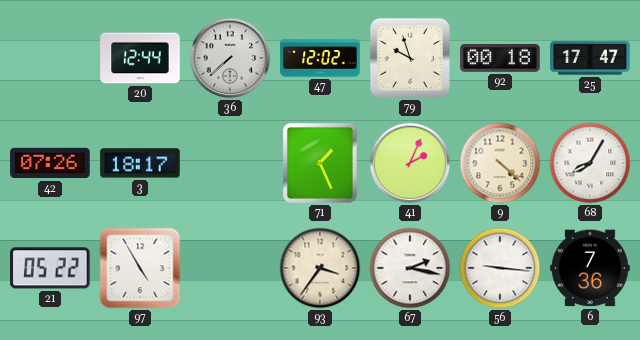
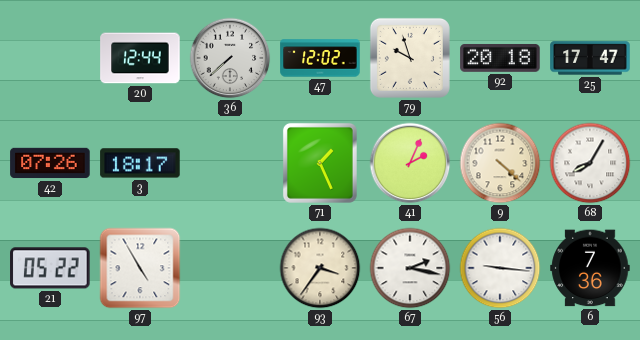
92: 00:18 -> 20:18
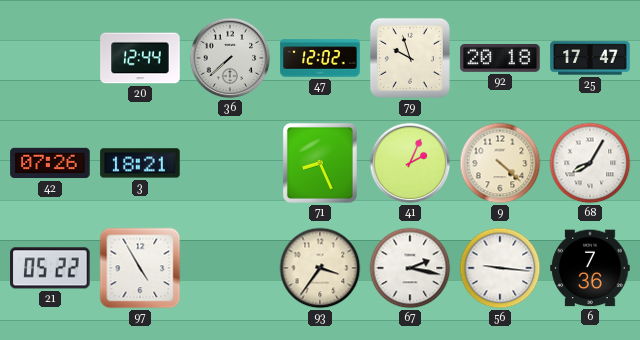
3: 18:17 -> 18:21
71: 1:26 -> 8:26
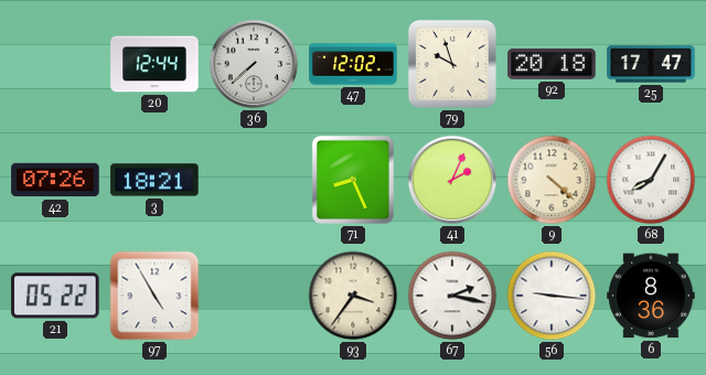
6: 7:36 -> 8:36
